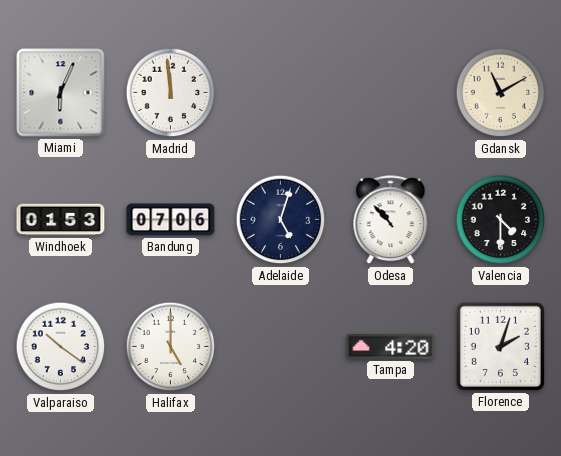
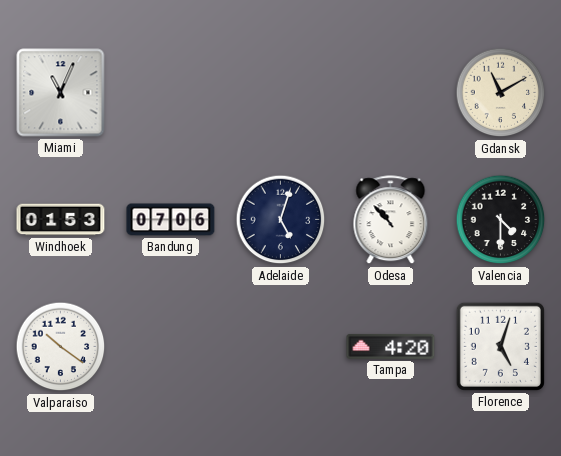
Miami: 6:04 -> 11:04
Madrid: 11:59 -> none
Halifax: 5:00 -> none
Florence: 2:03 -> 5:03
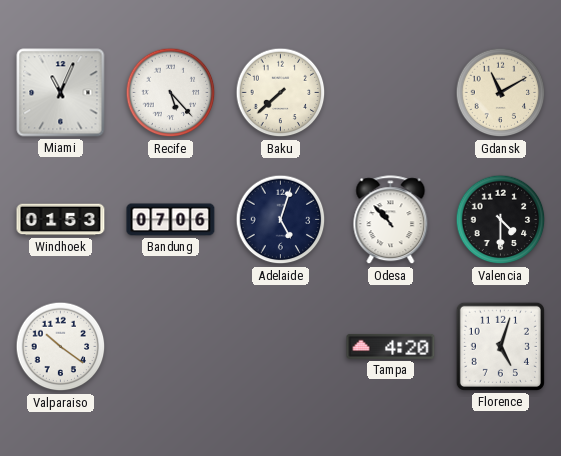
Recife: none -> 5:23
Baku: none -> 7:38
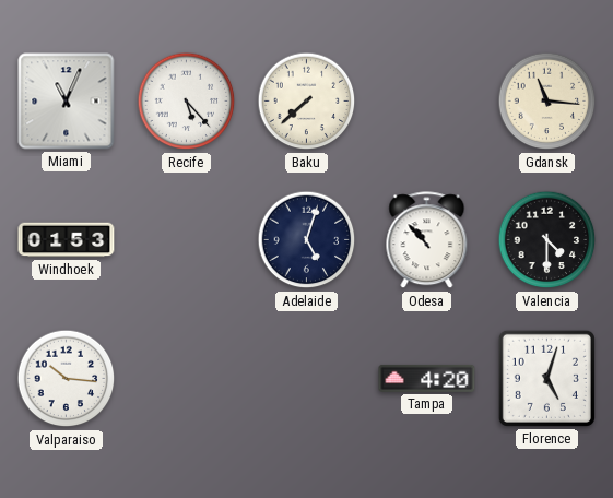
Gdansk: 11:10 -> 11:16
Bandung: 07:06 -> none
Valparaiso: 10:21 -> 10:16
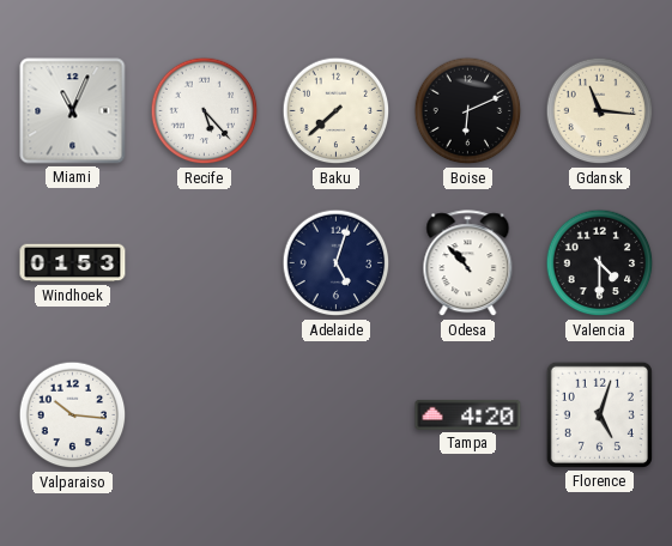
Boise: none -> 6:11
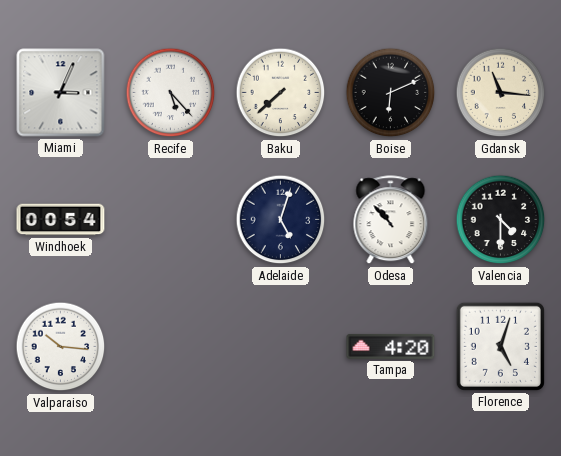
Miami: 11:04 -> 3:04
Windhoek: 01:53 -> 00:54
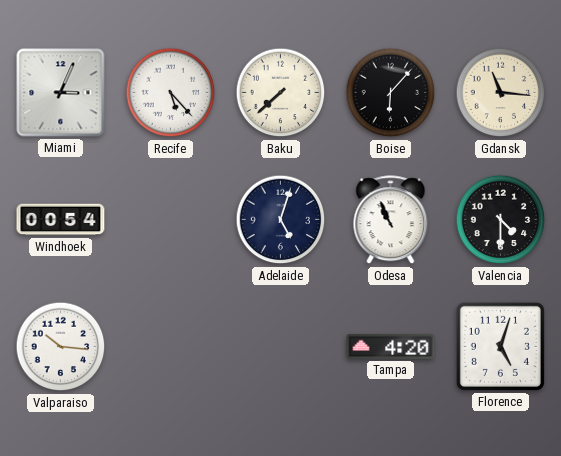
Boise: 6:11 -> 6:07
Odesa: 10:53 -> 10:56
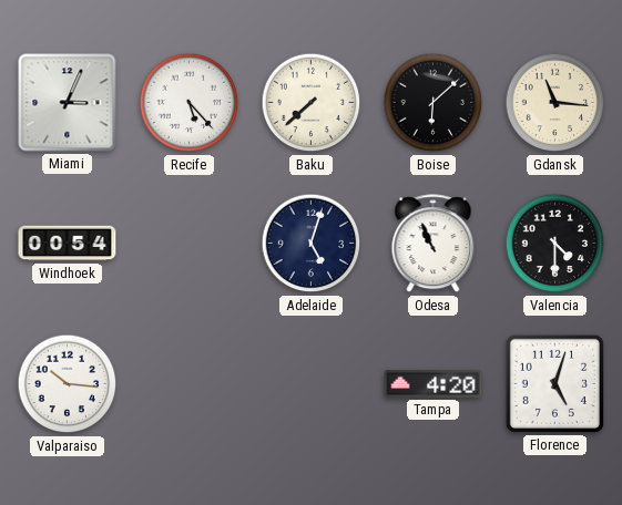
Boise: 6:07 -> 6:08
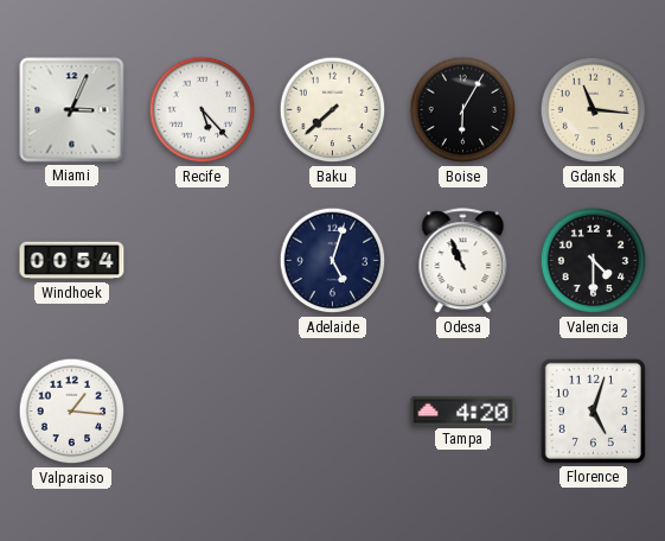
Boise: 6:08 -> 6:05
Valparaiso: 10:16 -> 1:16
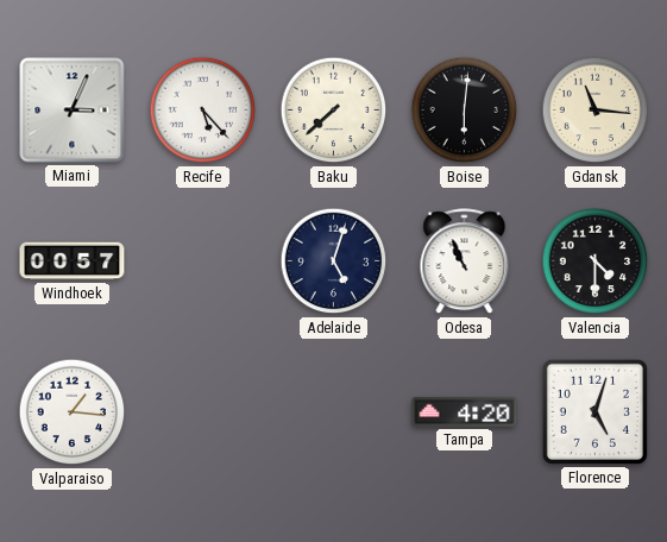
Boise: 6:05 -> 6:01
Windhoek: 00:54 -> 00:57
